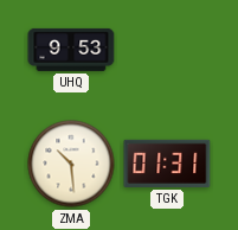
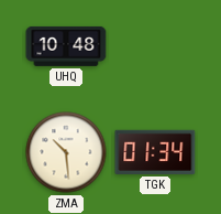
UHQ: 9:53 -> 10:48
TGK: 01:31 -> 01:34
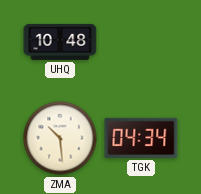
TGK: 01:34 -> 04:34
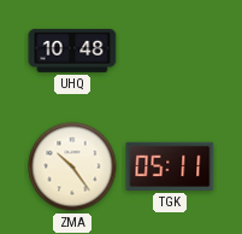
ZMA: 10:29 -> 10:24
TGK: 04:34 -> 05:11
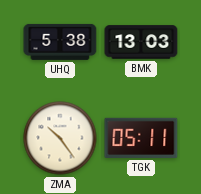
UHQ: 10:48 -> 5:38
BMK: none -> 13:03
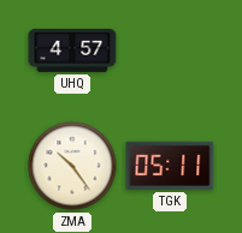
UHQ: 5:38 -> 4:57
BMK: 13:03 -> none
